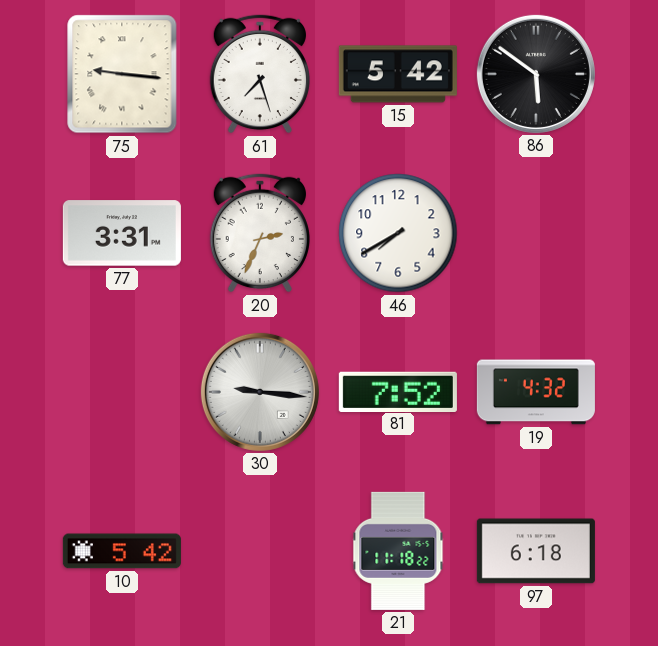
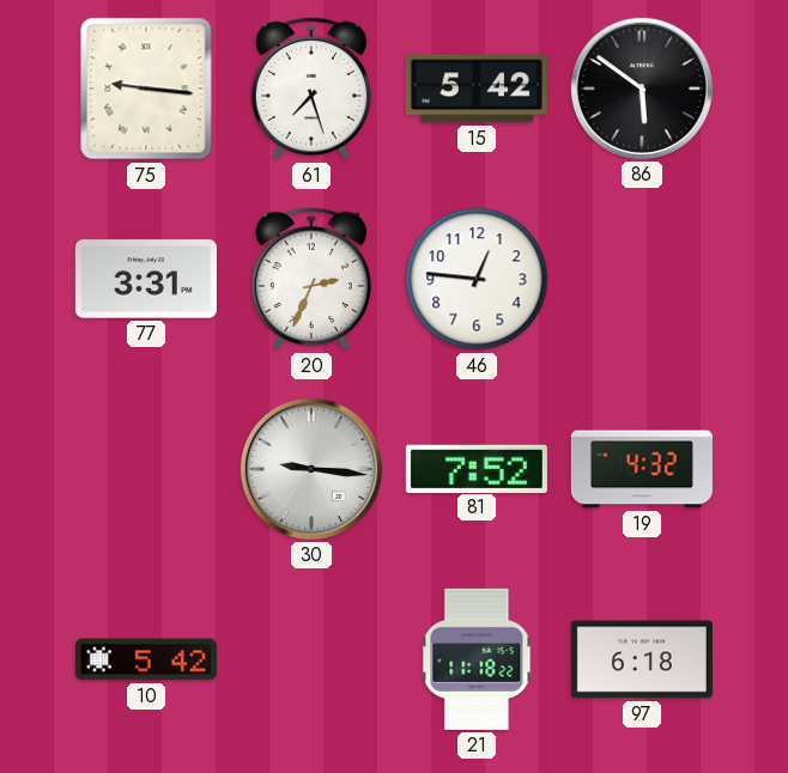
46: 7:40 -> 12:46
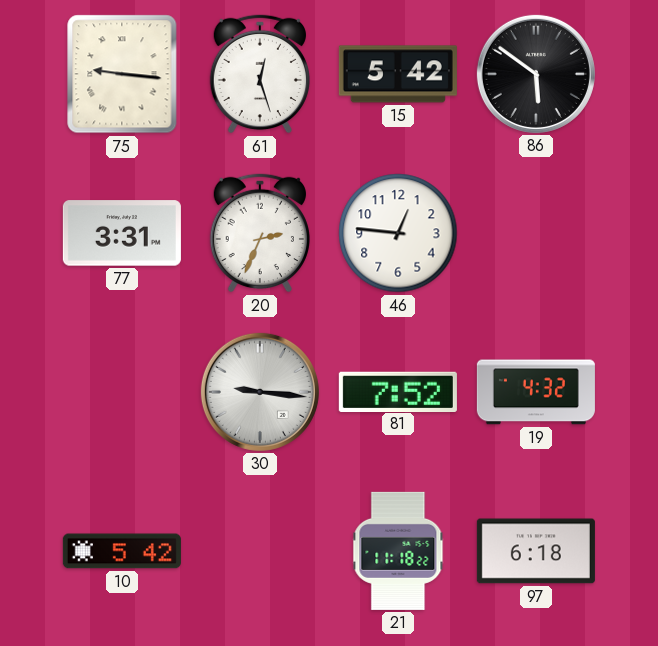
61: 7:27 -> 12:27
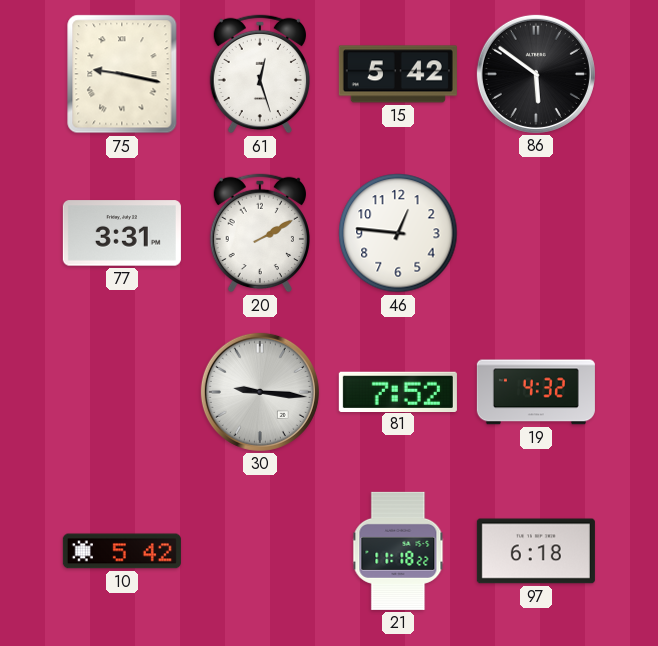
75: 9:16 -> 9:17
20: 2:34 -> 2:10
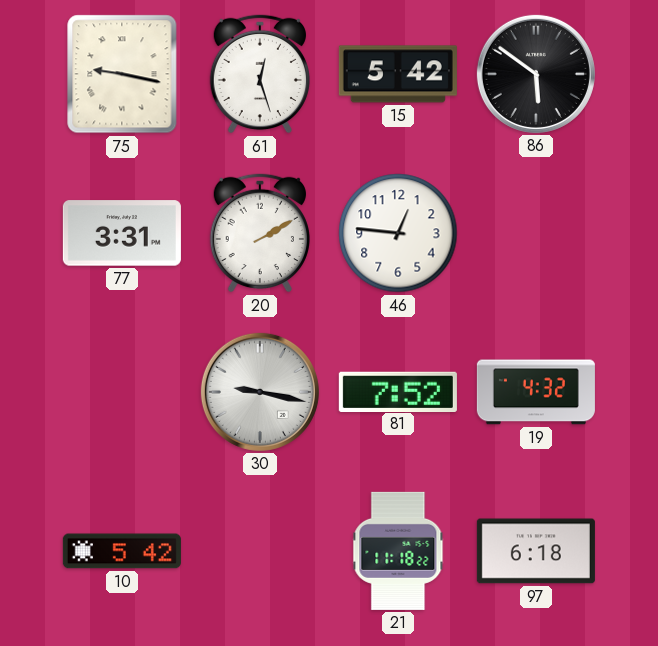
30: 9:16 -> 9:17
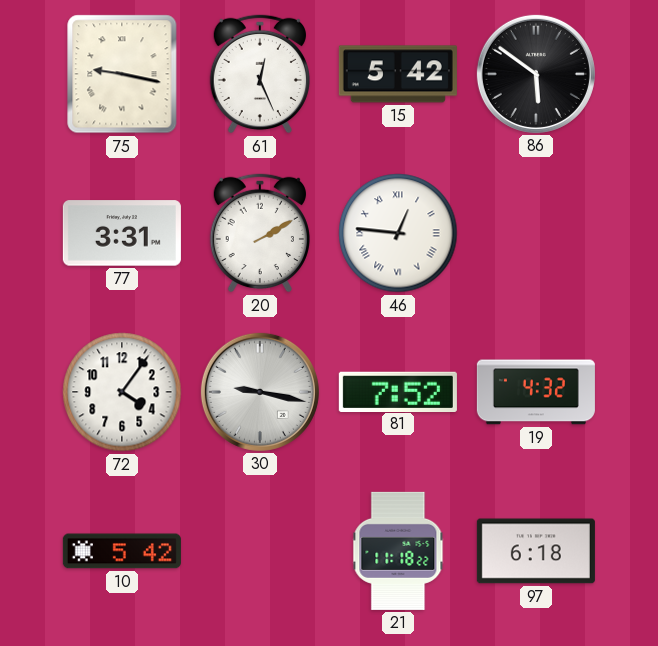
61: 12:27 -> 12:26
46 numerals: Arabic -> Roman
72: none -> 4:06
